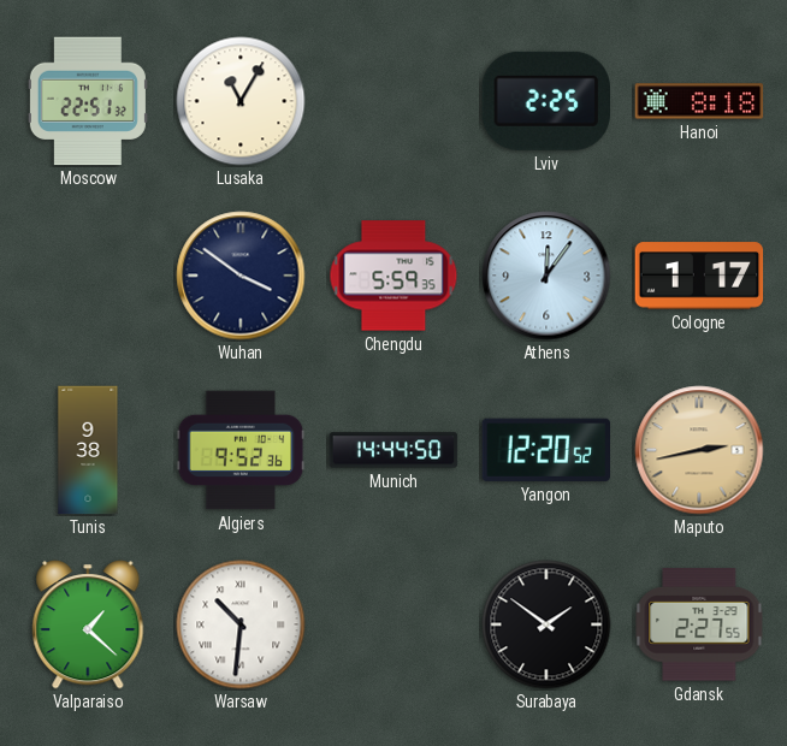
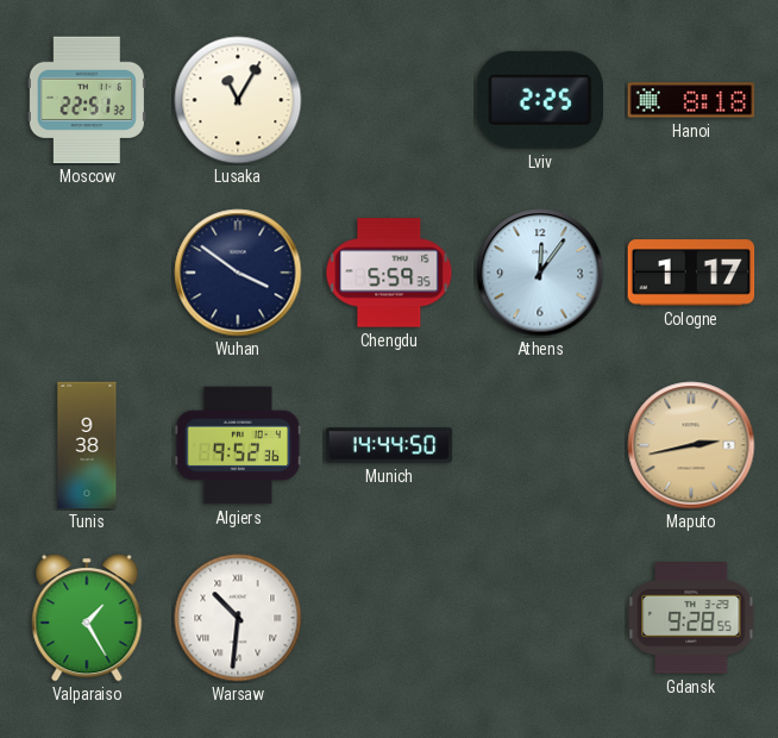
Yangon: 12:20 -> none
Valparaiso: 1:22 -> 1:25
Surabaya: 1:51 -> none
Gdansk: 2:27 -> 9:28
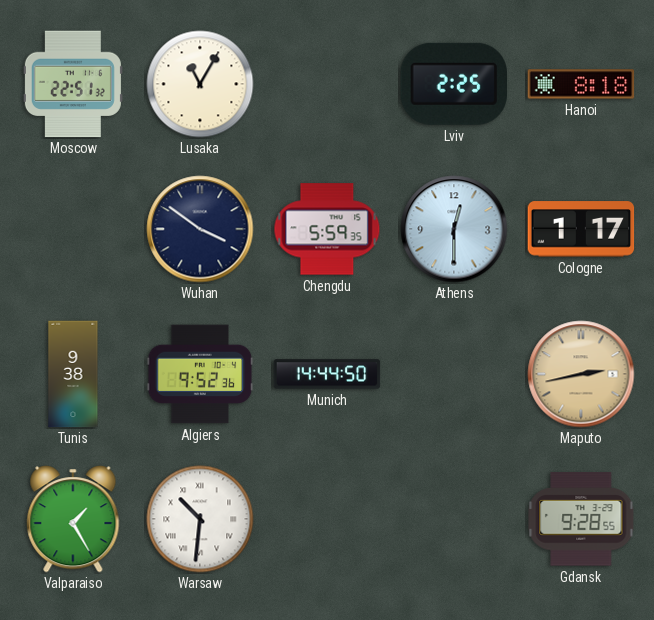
Athens: 12:06 -> 12:30
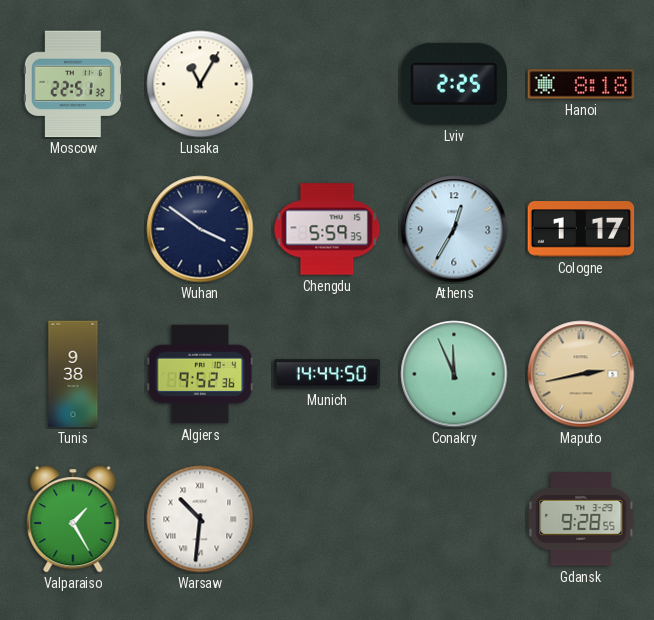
Athens: 12:30 -> 12:35
Conakry: none -> 11:56
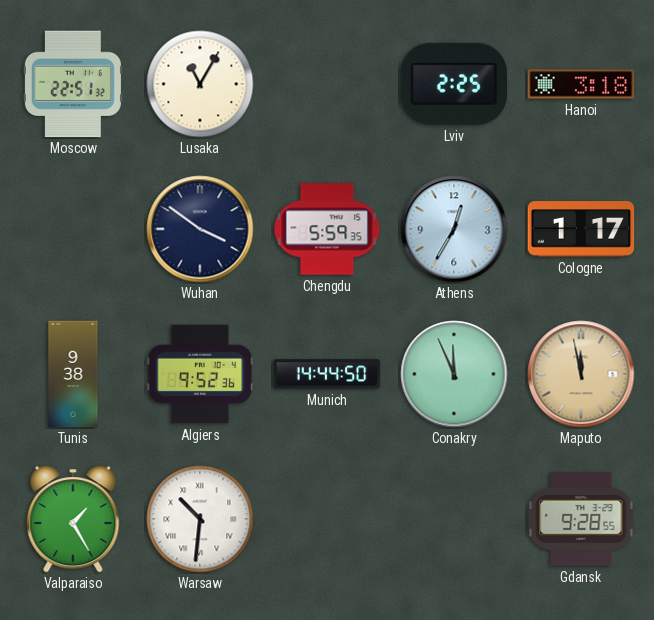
Hanoi: 8:18 -> 3:18
Maputo: 2:43 -> 11:58
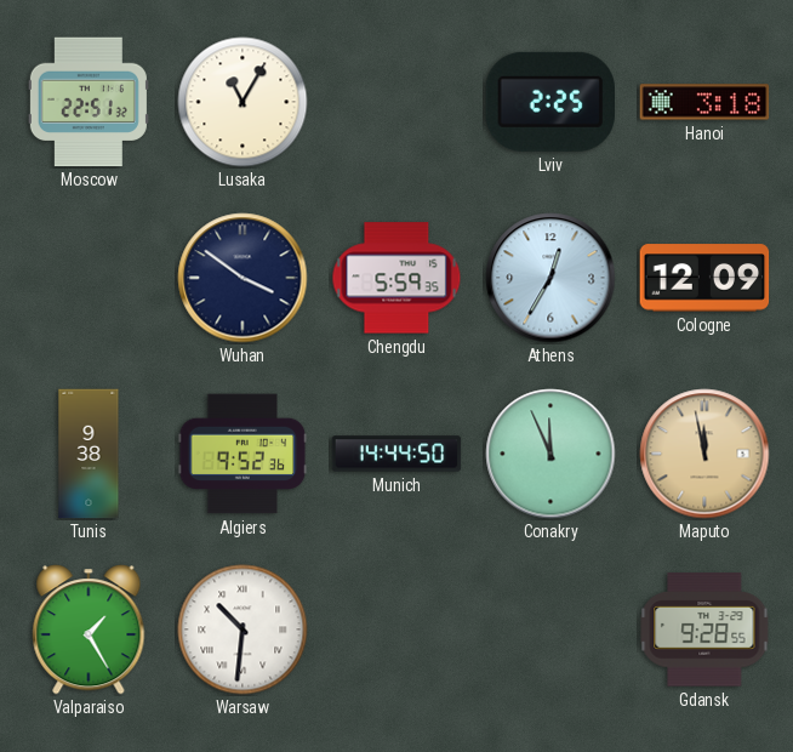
Cologne: 1:17 -> 12:09
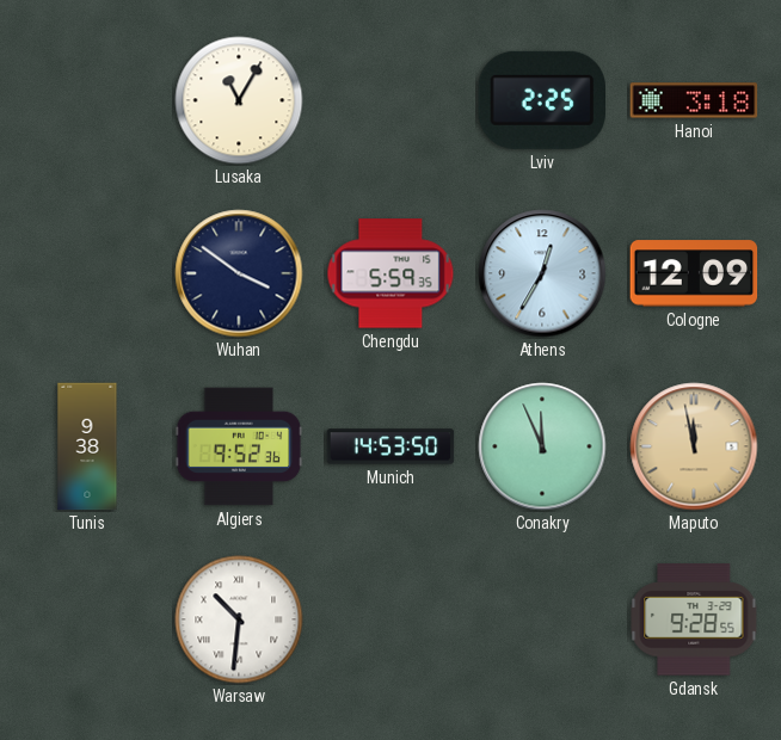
Moscow: 22:51 -> none
Munich: 14:44 -> 14:53
Valparaiso: 1:25 -> none
